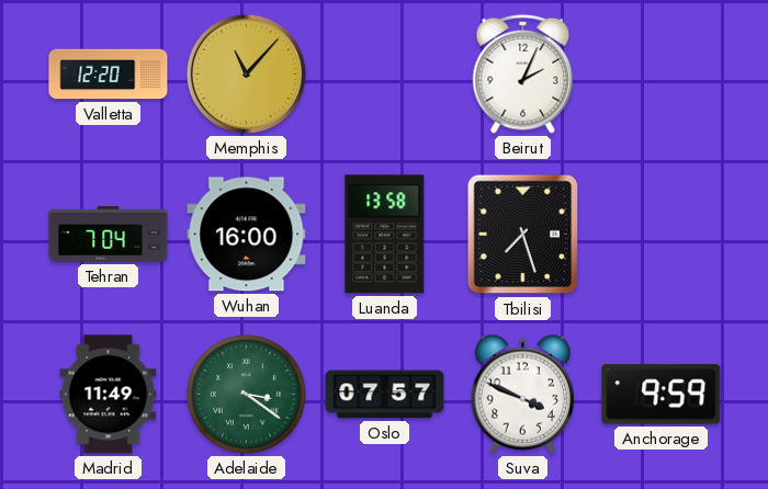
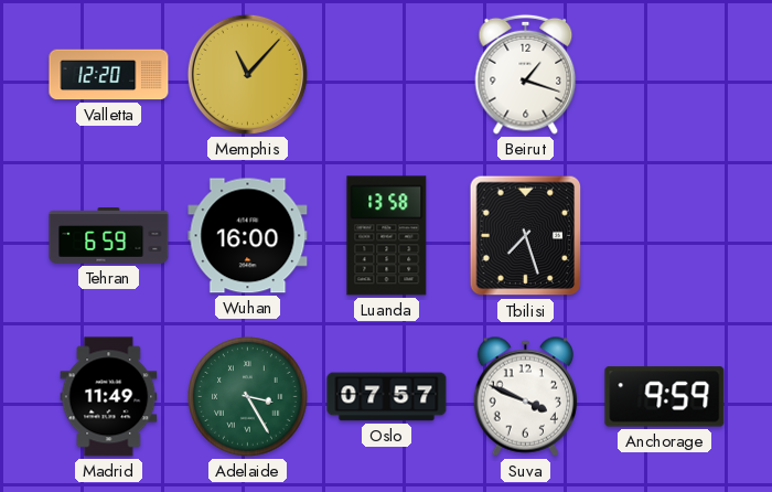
Beirut: 2:04 -> 1:18
Tehran: 7:04 -> 6:59
Adelaide: 3:21 -> 3:25
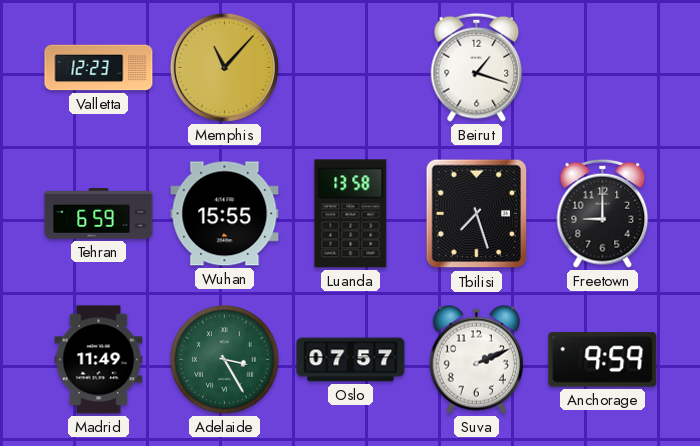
Valletta: 12:20 -> 12:23
Wuhan: 16:00 -> 15:55
Freetown: none -> 9:00
Suva: 3:49 -> 2:11
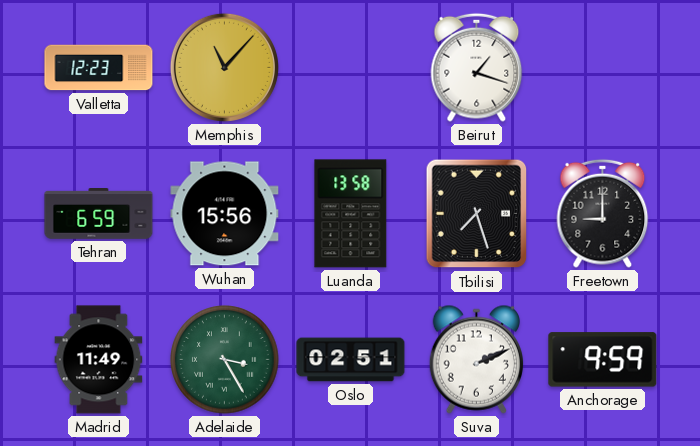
Wuhan: 15:55 -> 15:56
Oslo: 07:57 -> 02:51
